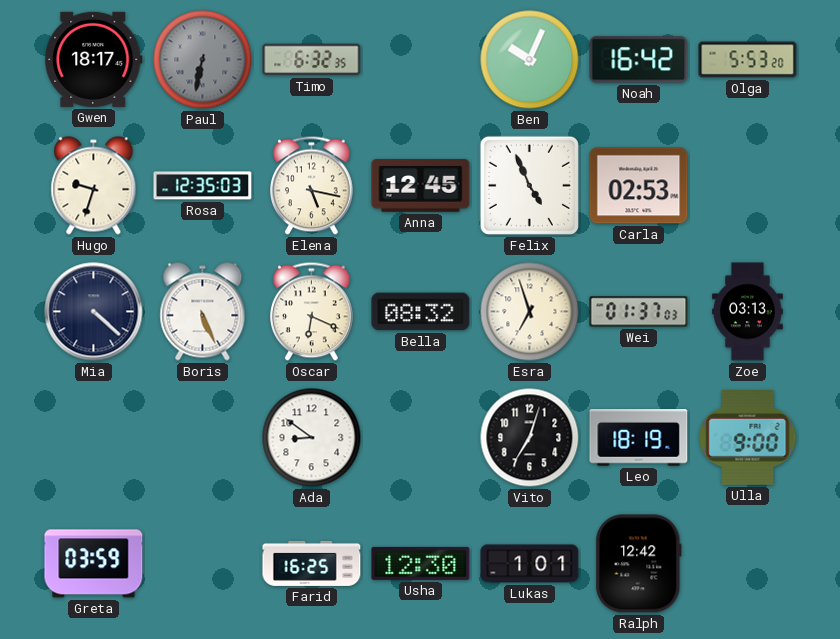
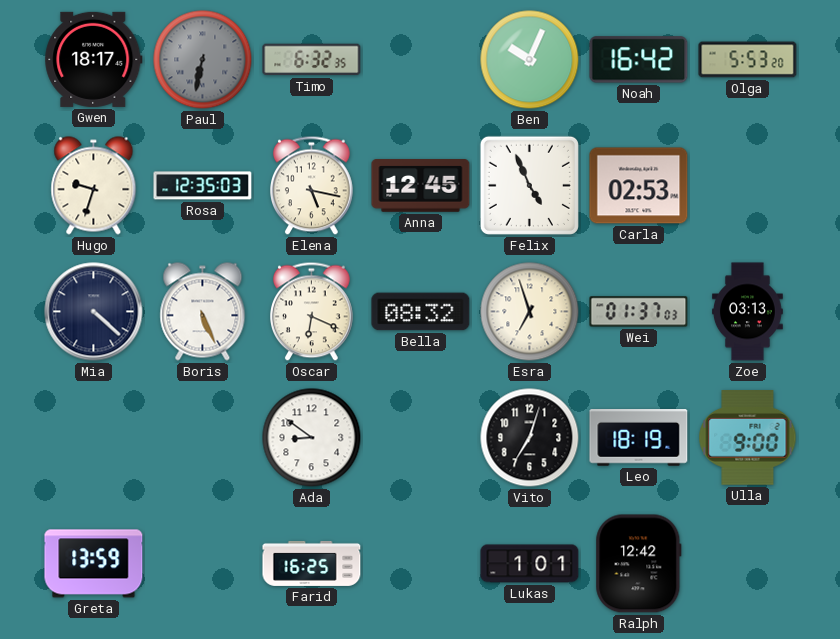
Greta: 03:59 -> 13:59
Usha: 12:30 -> none
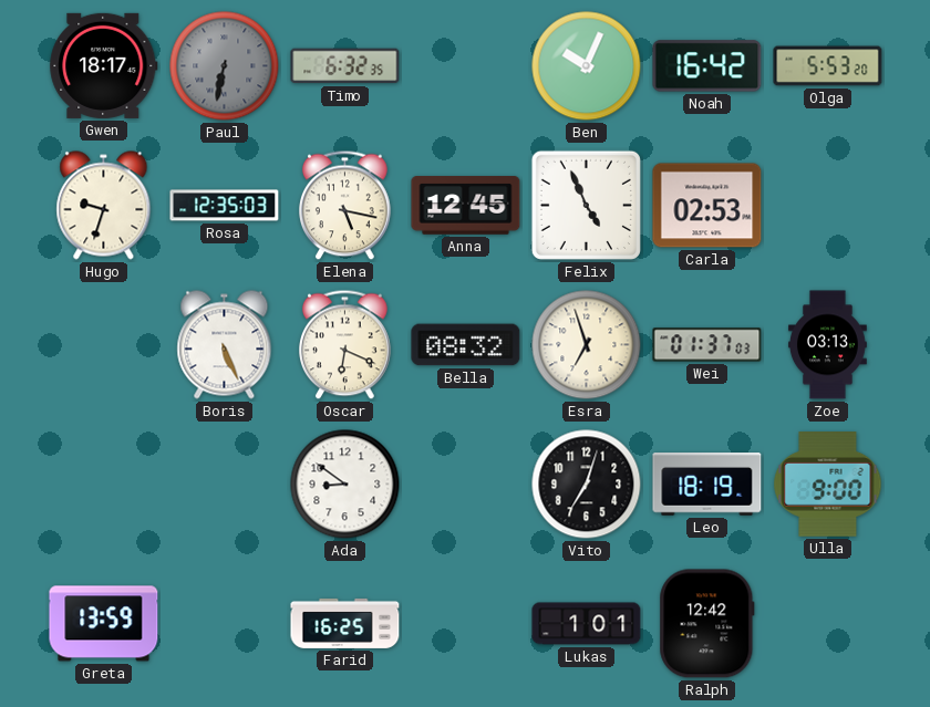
Mia: 4:22 -> none
